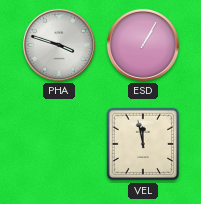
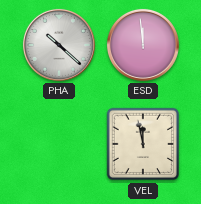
PHA: 3:48 -> 10:22
ESD: 1:05 -> 11:59
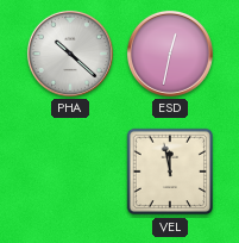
ESD: 11:59 -> 12:32
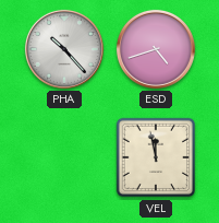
PHA: 10:22 -> 10:23
ESD: 12:32 -> 4:42
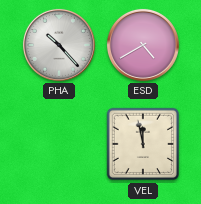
ESD: 4:42 -> 4:40
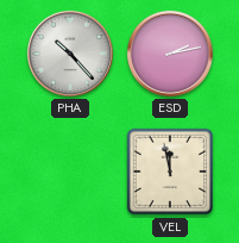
ESD: 4:40 -> 2:13
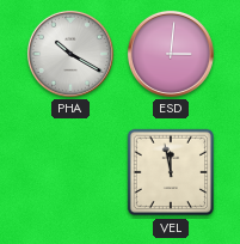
PHA: 10:23 -> 10:20
ESD: 2:13 -> 3:01
